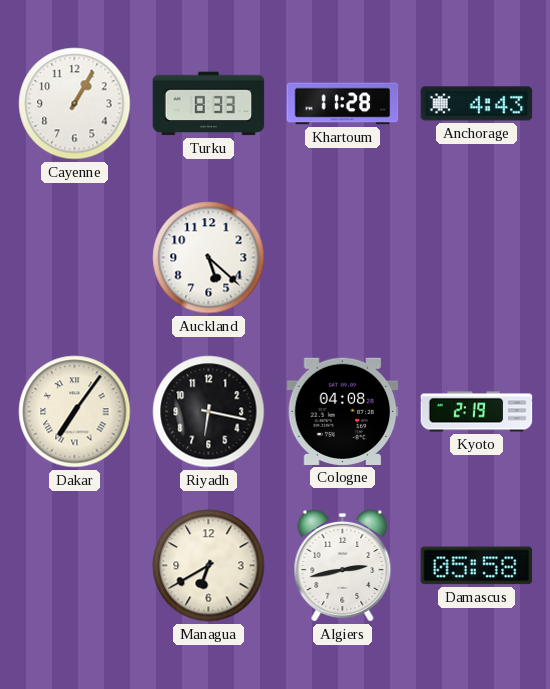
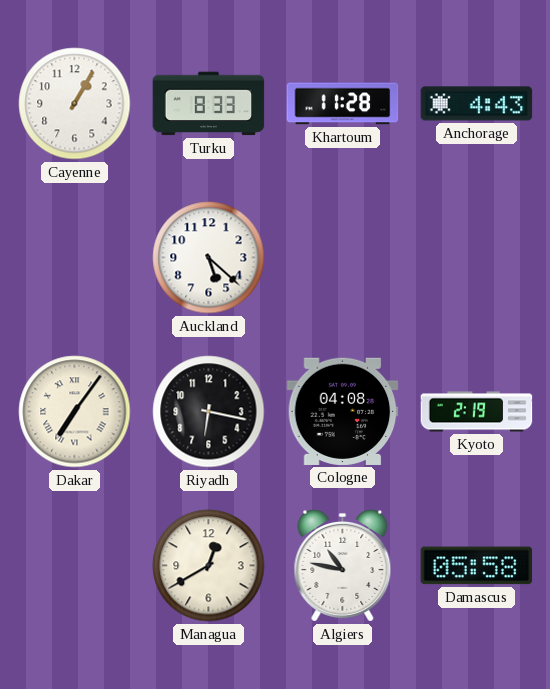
Managua: 6:40 -> 12:40
Algiers: 2:43 -> 10:47
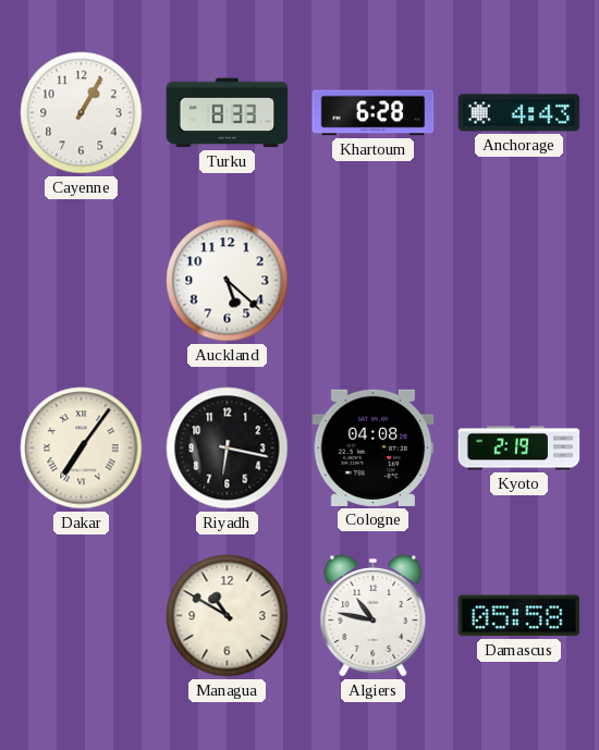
Khartoum: 11:28 -> 6:28
Managua: 12:40 -> 10:50
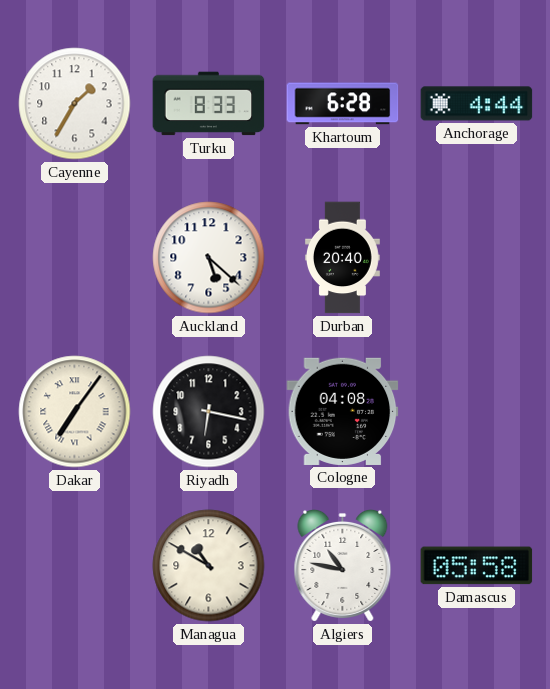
Cayenne: 1:05 -> 1:35
Anchorage: 4:43 -> 4:44
Durban: none -> 20:40
Kyoto: 2:19 -> none
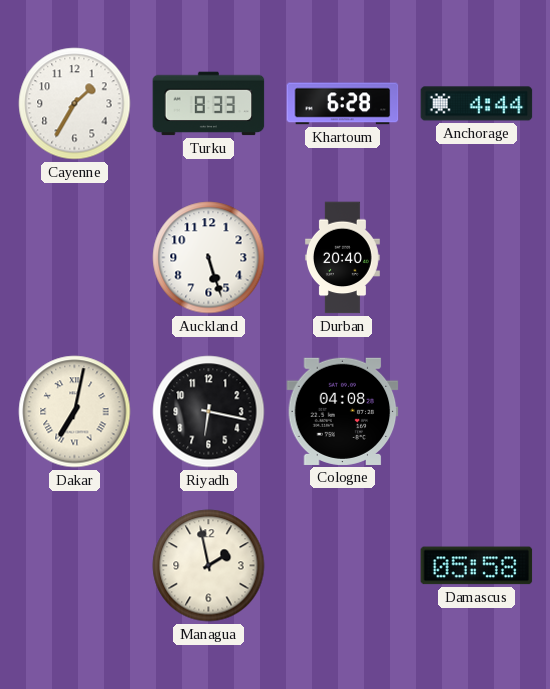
Auckland: 5:22 -> 5:27
Dakar: 7:06 -> 7:02
Managua: 10:50 -> 1:58
Algiers: 10:47 -> none
